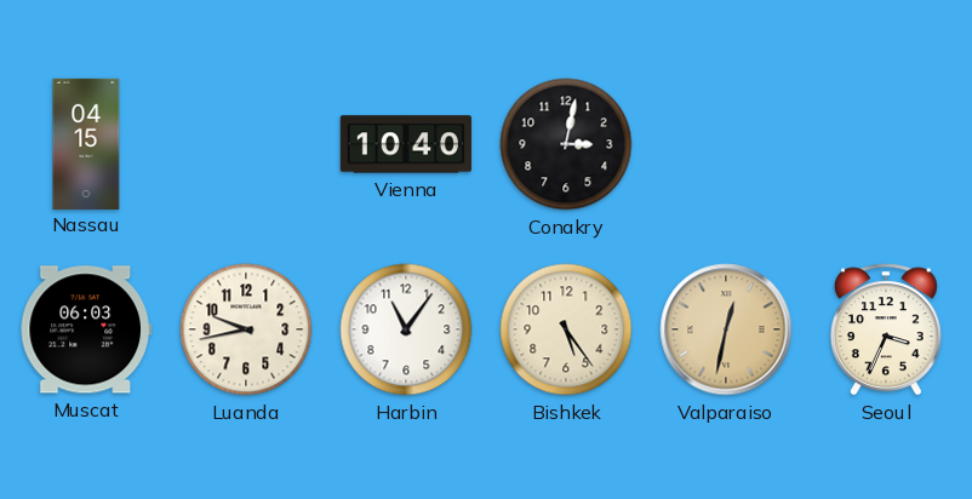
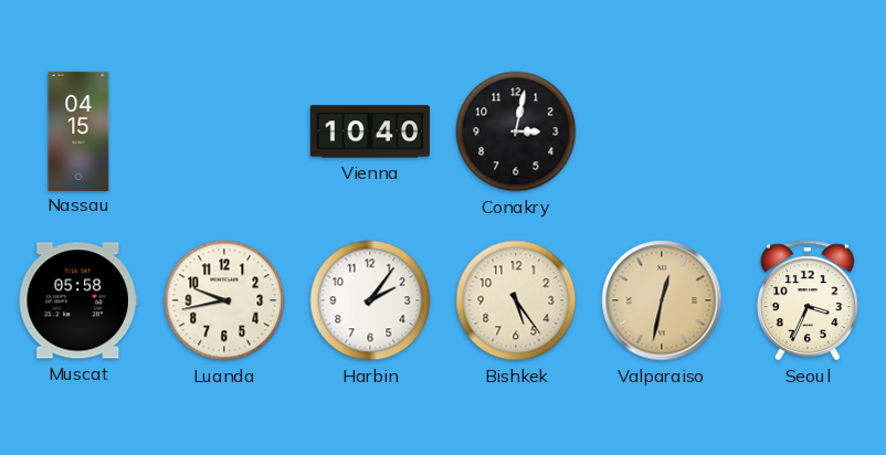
Muscat: 06:03 -> 05:58
Harbin: 11:06 -> 2:06
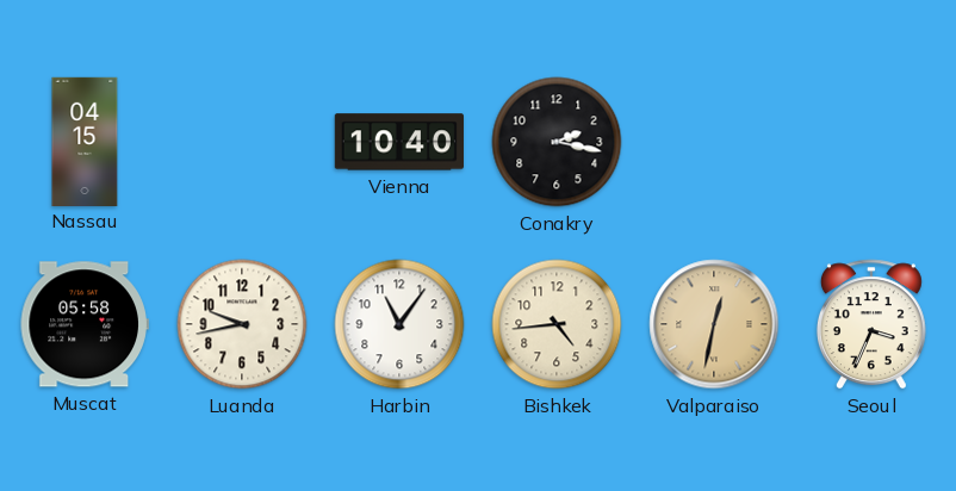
Conakry: 3:02 -> 2:17
Harbin: 2:06 -> 11:06
Bishkek: 5:24 -> 4:44
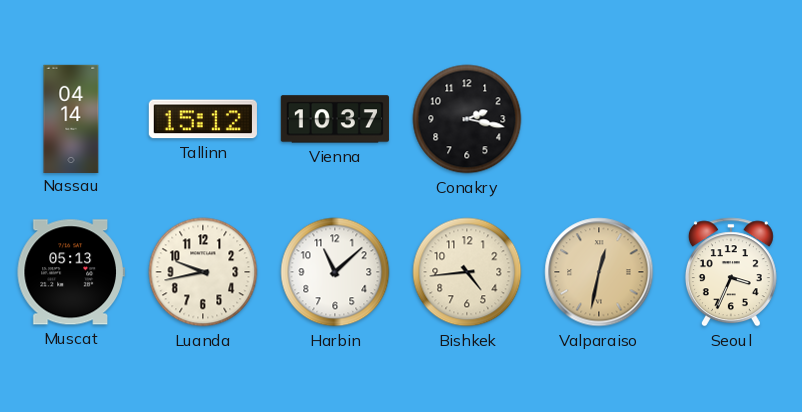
Nassau: 04:15 -> 04:14
Tallinn: none -> 15:12
Vienna: 10:40 -> 10:37
Muscat: 05:58 -> 05:13
Harbin: 11:06 -> 11:08
